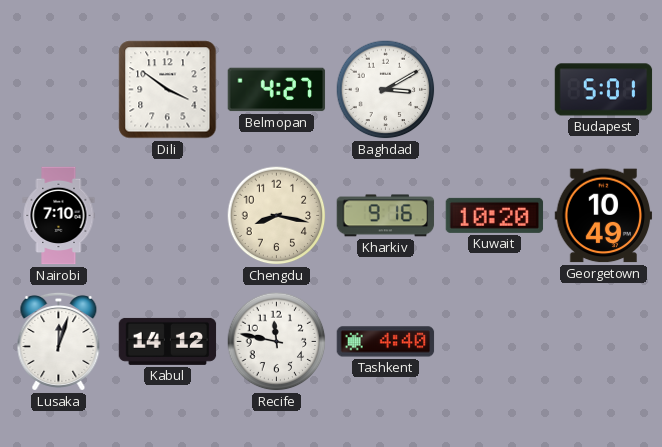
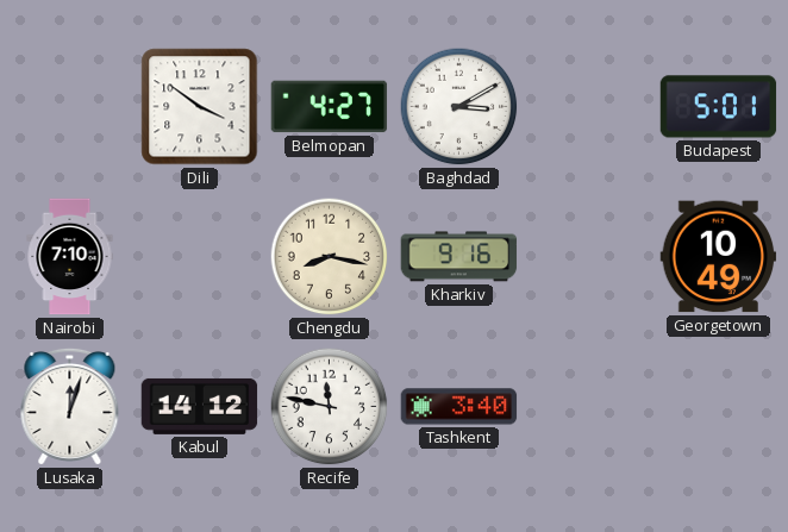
Kuwait: 10:20 -> none
Tashkent: 4:40 -> 3:40
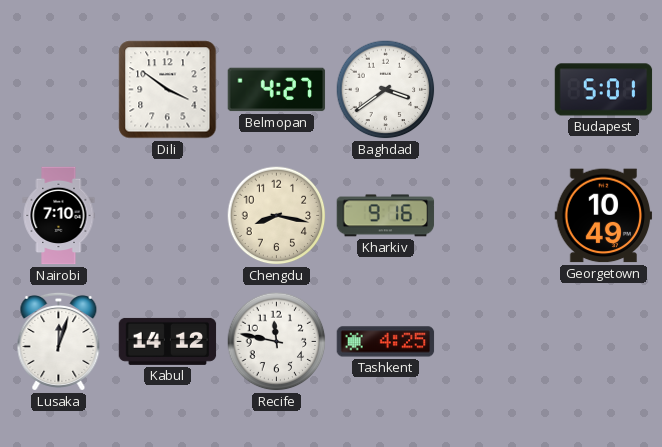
Baghdad: 3:10 -> 3:39
Tashkent: 3:40 -> 4:25
